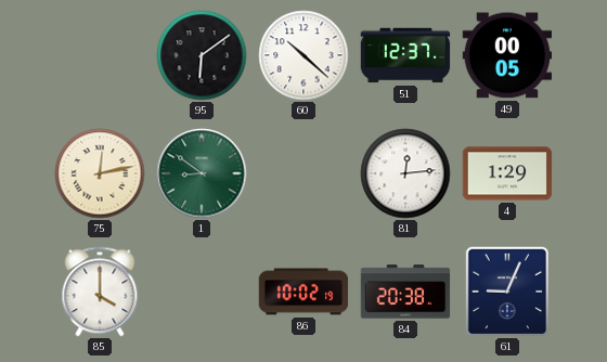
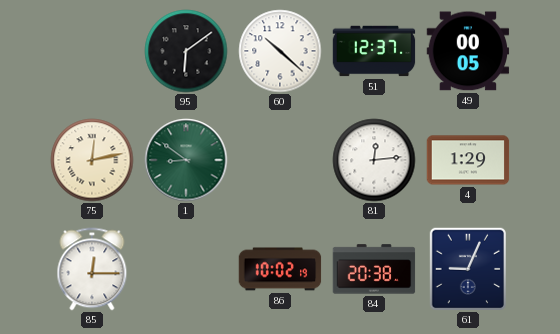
85: 4:00 -> 12:15
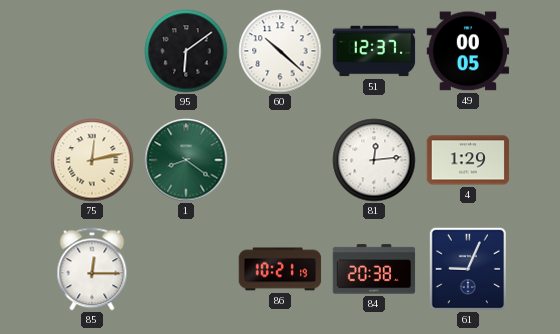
1: 8:51 -> 8:21
86: 10:02 -> 10:21
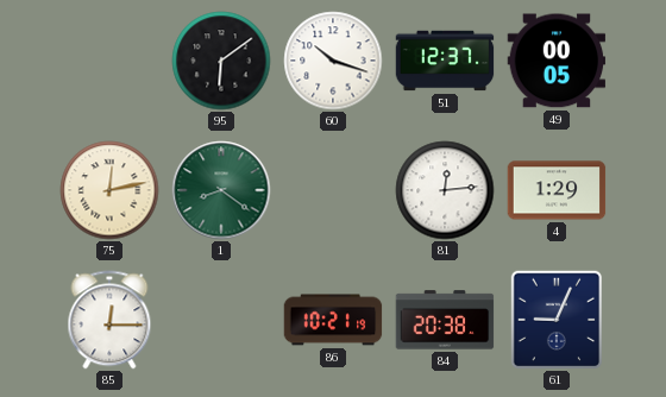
60: 10:22 -> 10:18
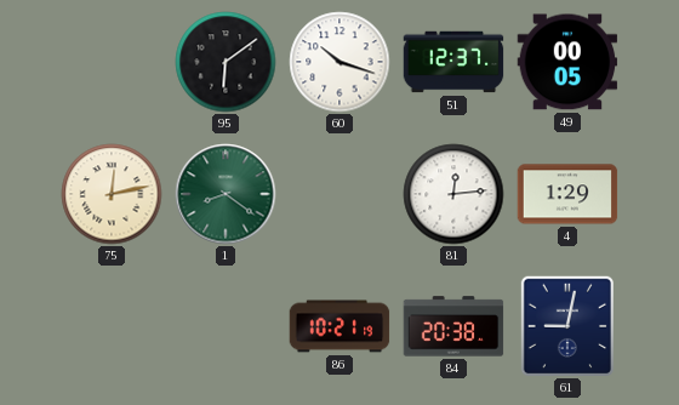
85: 12:15 -> none
61: 9:04 -> 9:02
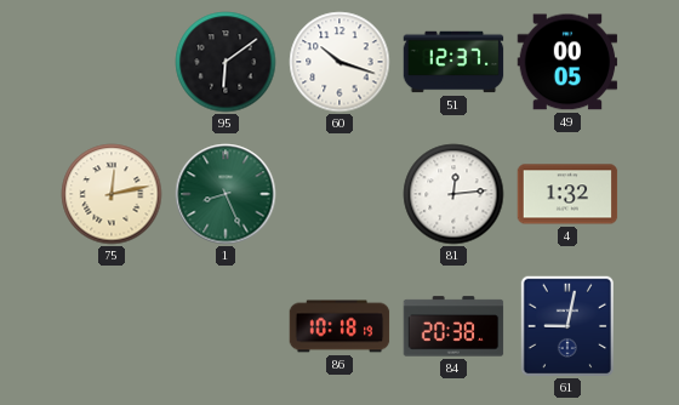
1: 8:21 -> 8:26
4: 1:29 -> 1:32
86: 10:21 -> 10:18
